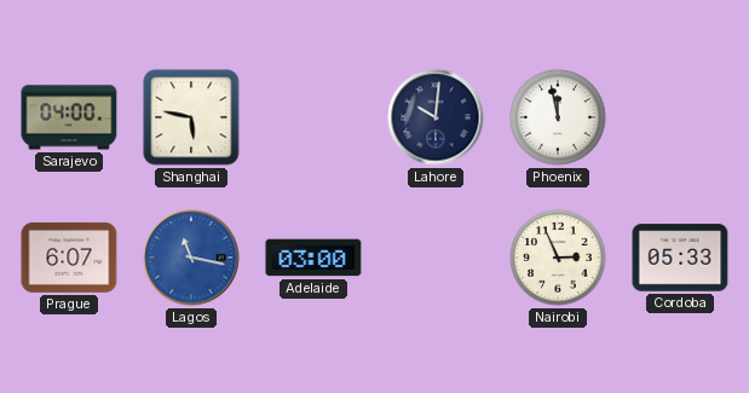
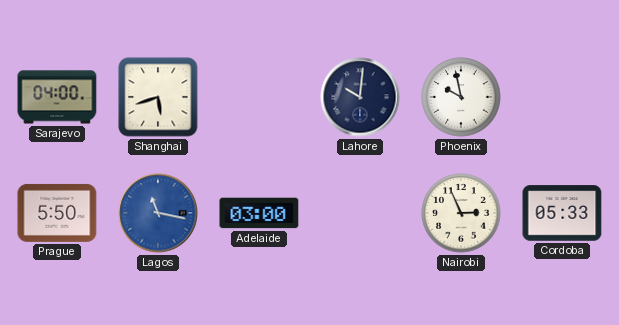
Shanghai: 5:47 -> 5:42
Phoenix: 11:58 -> 9:58
Prague: 6:07 -> 5:50
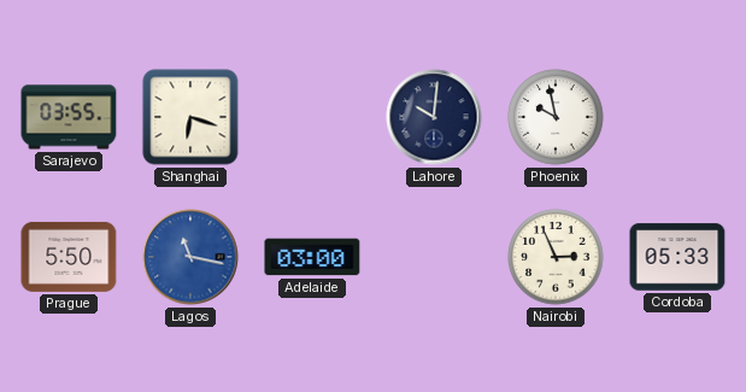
Sarajevo: 04:00 -> 03:55
Shanghai: 5:42 -> 6:18
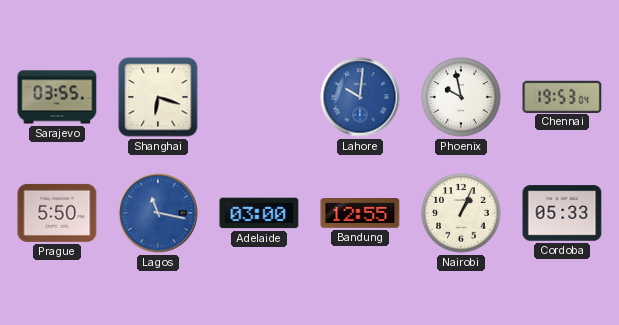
Lahore dial: navy -> blue
Chennai: none -> 19:53
Bandung: none -> 12:55
Nairobi: 2:56 -> 1:04
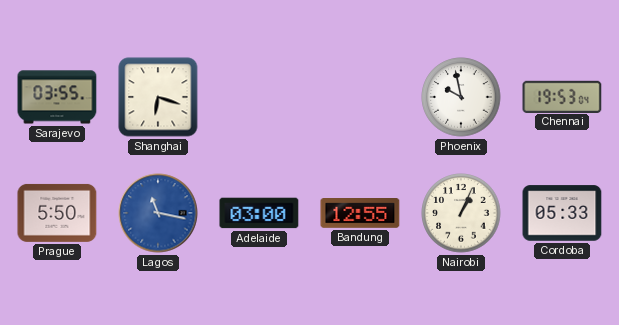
Lahore: 10:01 -> none
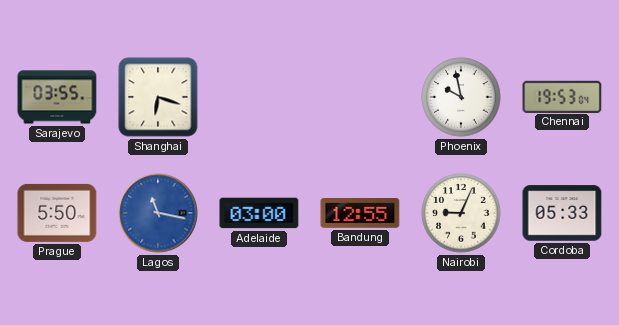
Nairobi: 1:04 -> 9:04
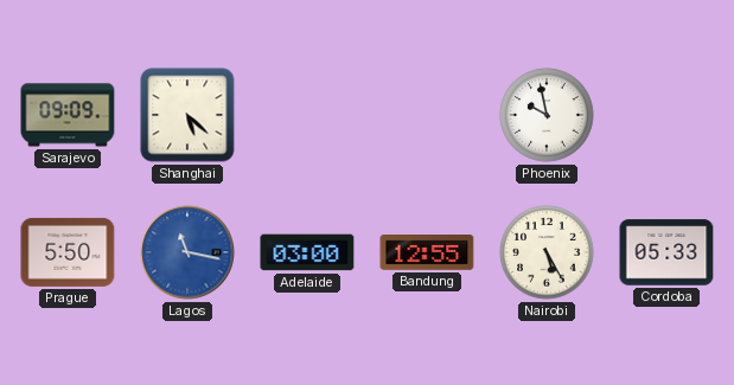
Sarajevo: 03:55 -> 09:09
Shanghai: 6:18 -> 5:22
Chennai: 19:53 -> none
Nairobi: 9:04 -> 5:25
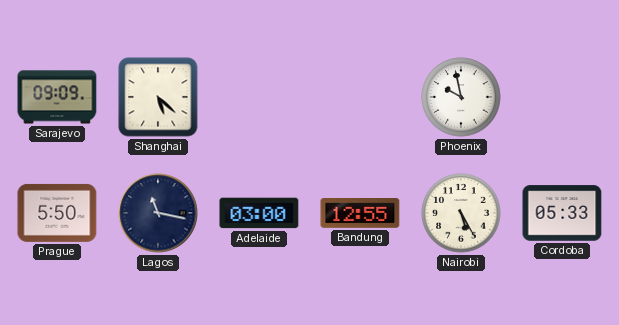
Lagos dial: blue -> navy
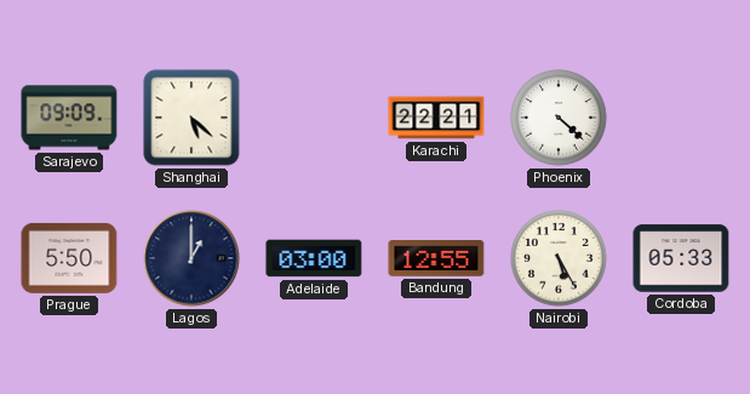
Karachi: none -> 22:21
Phoenix: 9:58 -> 4:22
Lagos: 11:17 -> 1:00
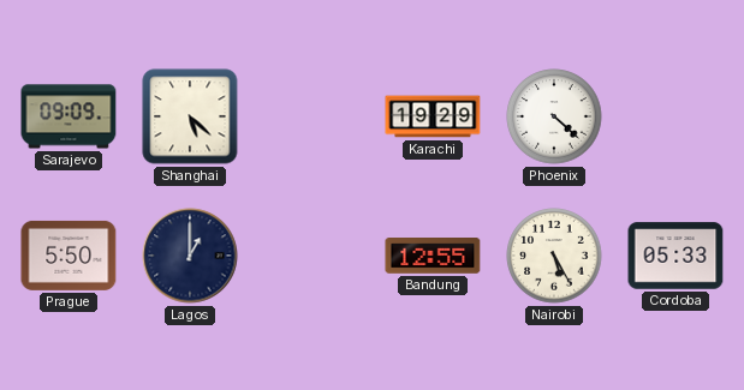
Karachi: 22:21 -> 19:29
Adelaide: 03:00 -> none
